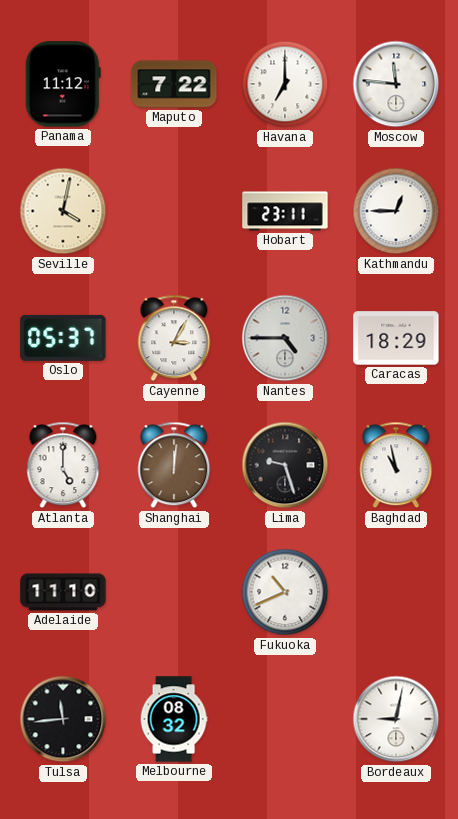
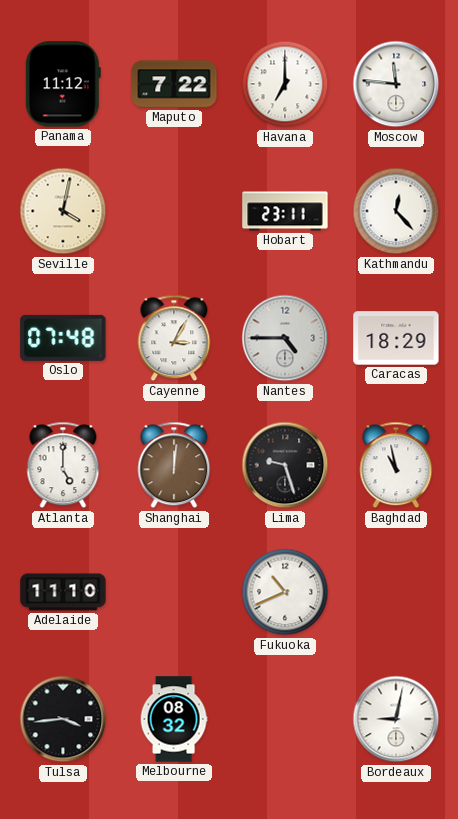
Kathmandu: 12:45 -> 12:23
Oslo: 05:37 -> 07:48
Tulsa: 11:44 -> 3:44
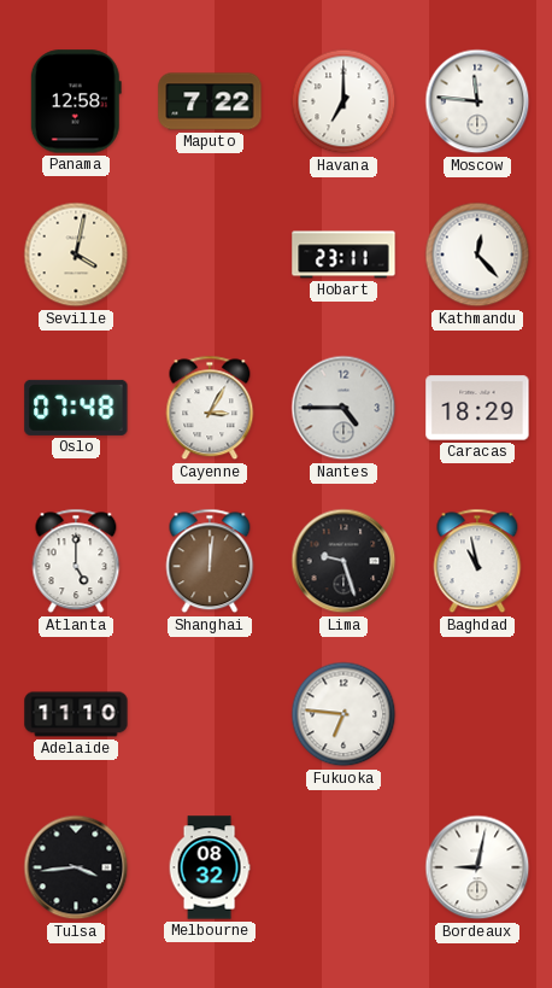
Panama: 11:12 -> 12:58
Fukuoka: 10:41 -> 6:46
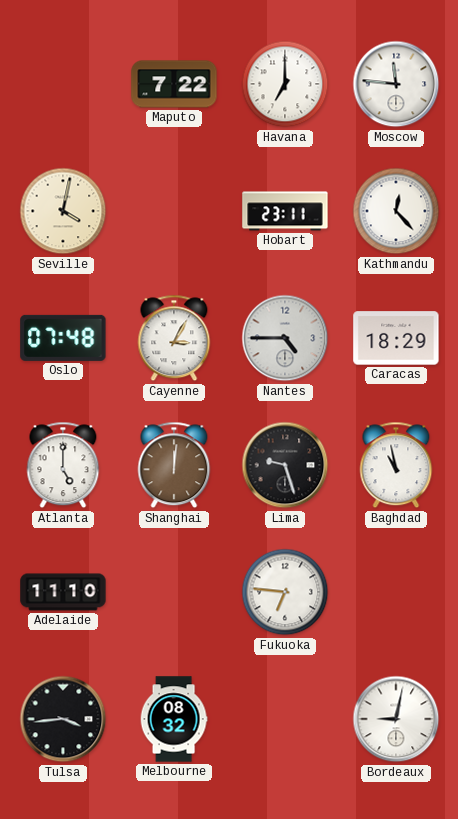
Panama: 12:58 -> none
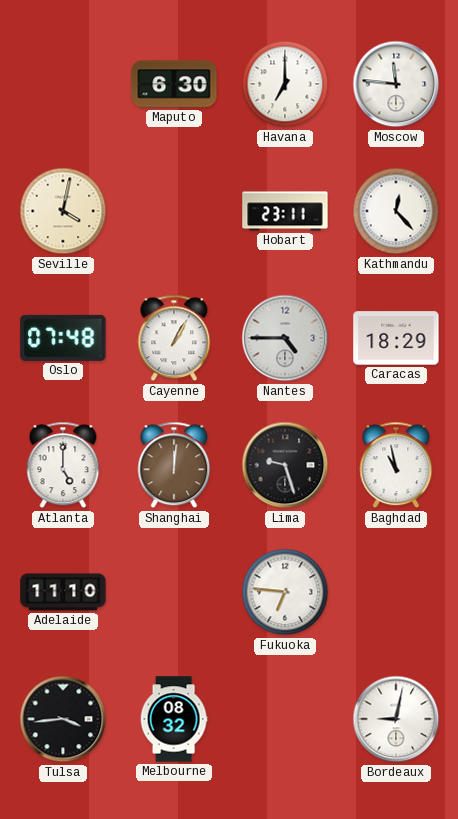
Maputo: 7:22 -> 6:30
Cayenne: 3:05 -> 1:05
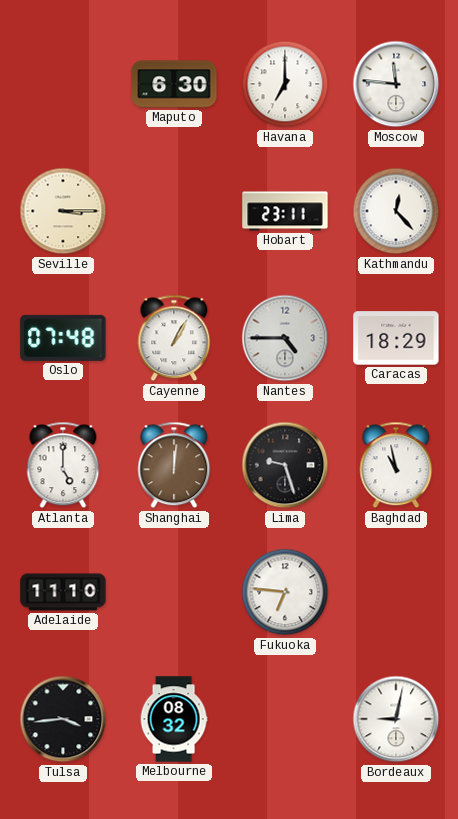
Seville: 4:02 -> 3:15
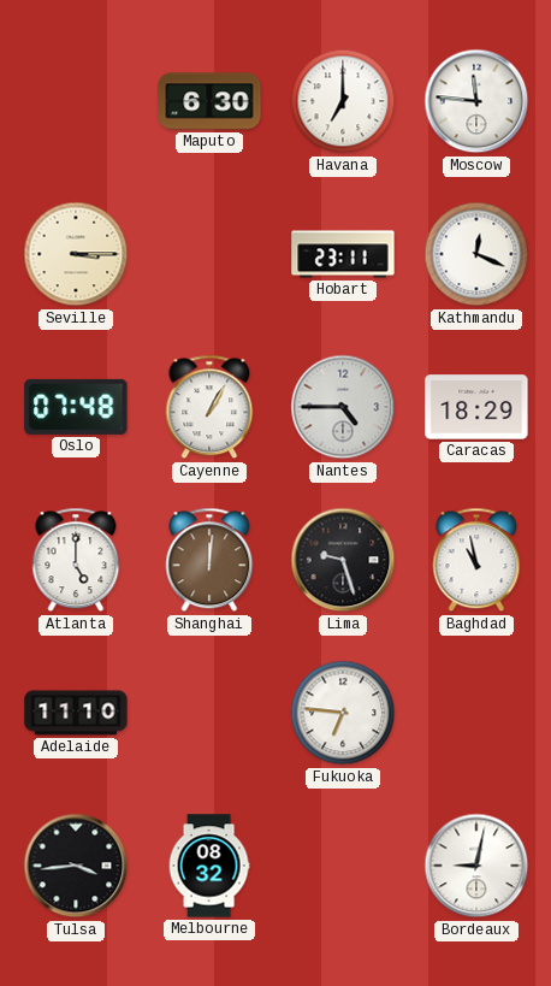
Kathmandu: 12:23 -> 12:19
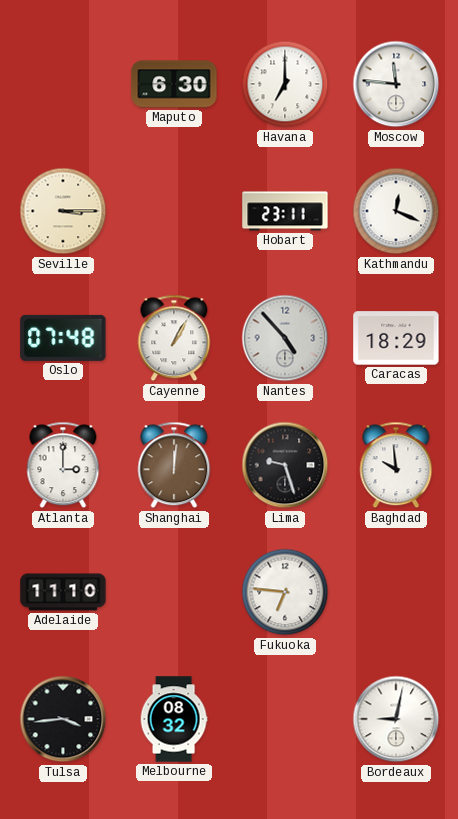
Nantes: 4:45 -> 4:53
Atlanta: 5:00 -> 3:00
Baghdad: 10:58 -> 9:59
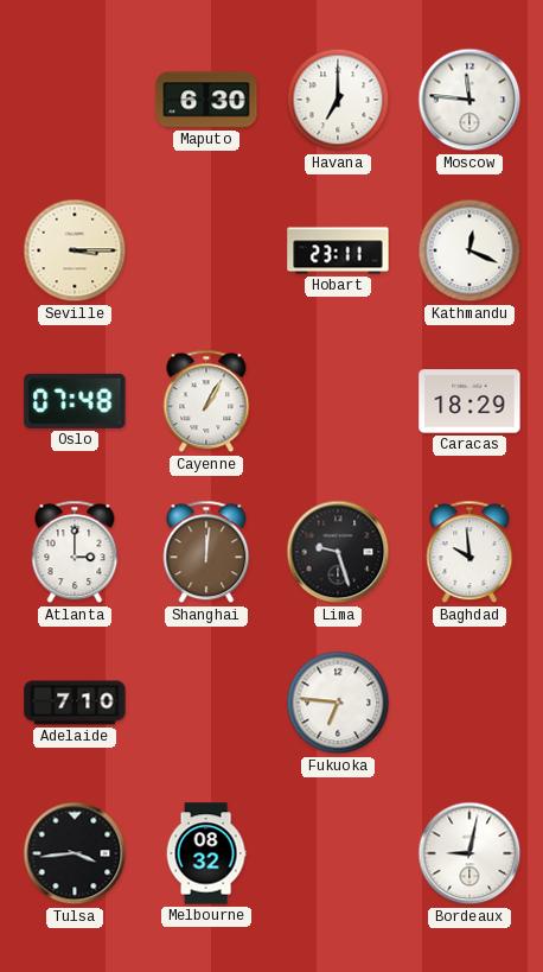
Nantes: 4:53 -> none
Adelaide: 11:10 -> 7:10
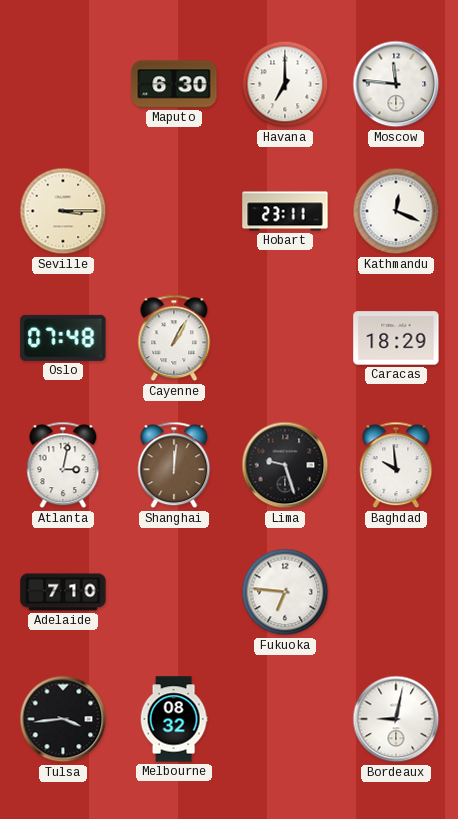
Atlanta: 3:00 -> 3:02
